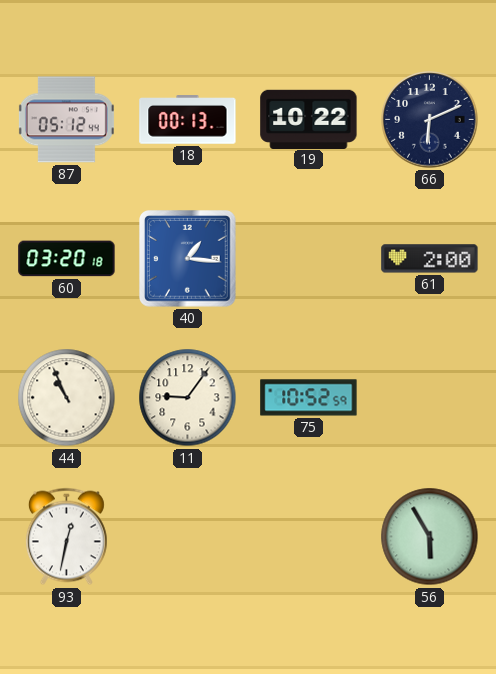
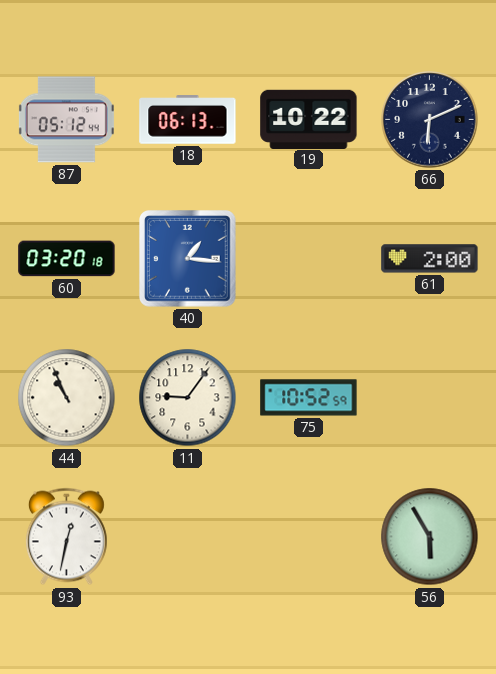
18: 00:13 -> 06:13
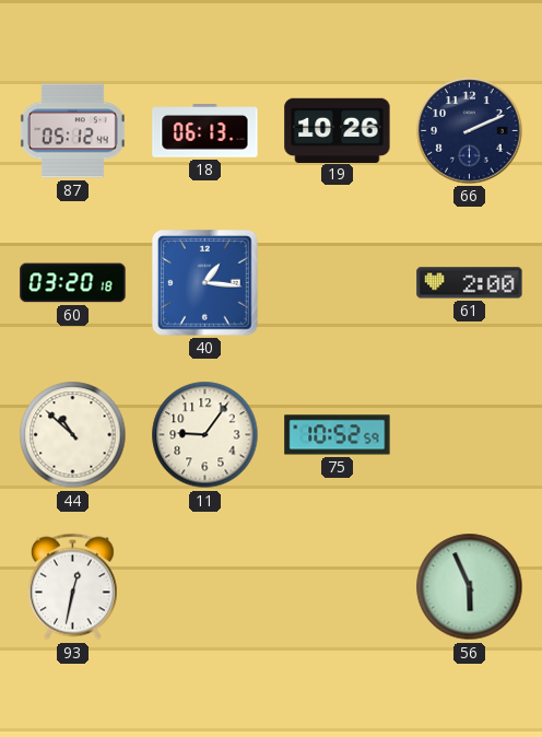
19: 10:22 -> 10:26
66: 6:11 -> 2:11
44: 10:56 -> 10:52
56: 5:55 -> 5:56
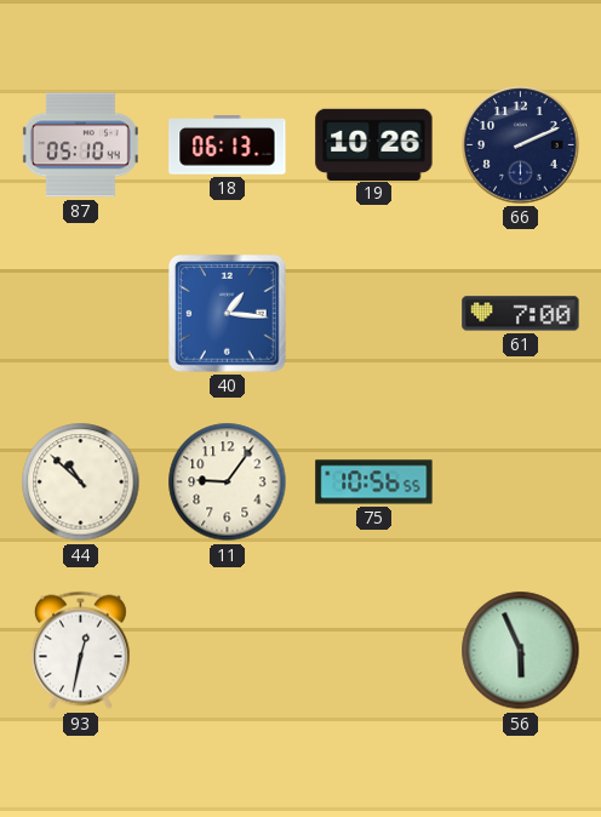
87: 05:12 -> 05:10
60: 03:20 -> none
61: 2:00 -> 7:00
75: 10:52 -> 10:56
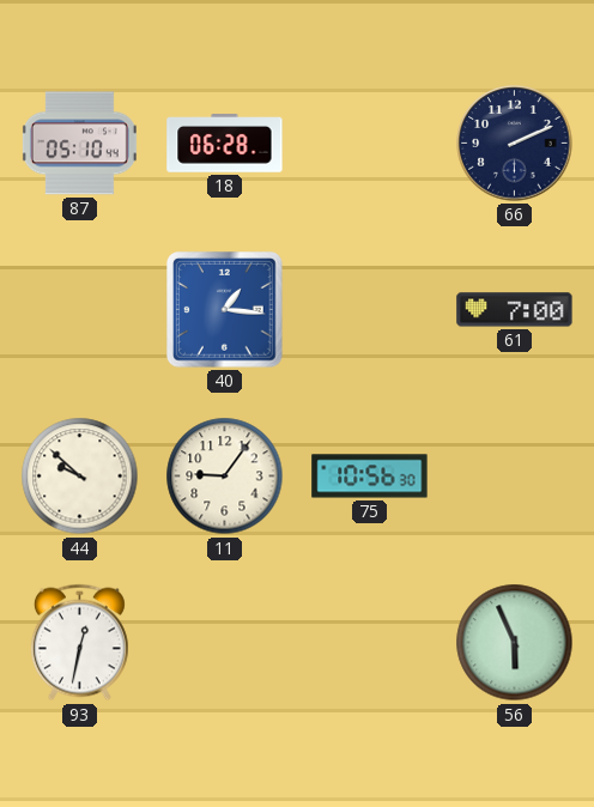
18: 06:13 -> 06:28
19: 10:26 -> none
44: 10:52 -> 9:52
75: 10:56:55 -> 10:56:30
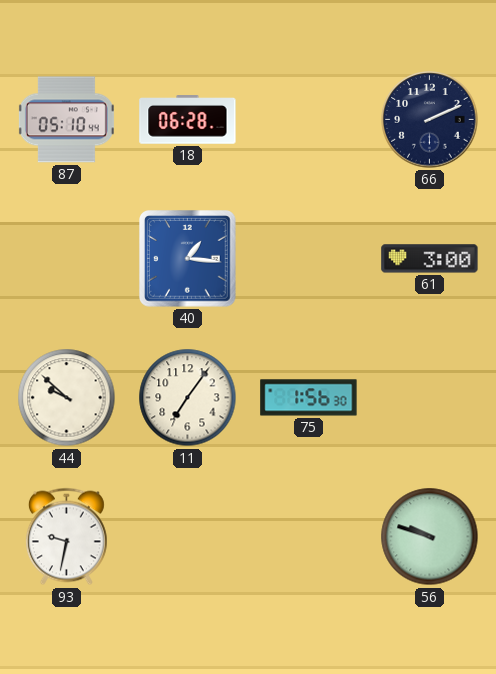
61: 7:00 -> 3:00
11: 9:06 -> 7:06
75: 10:56 -> 1:56
93: 12:32 -> 9:32
56: 5:56 -> 9:48
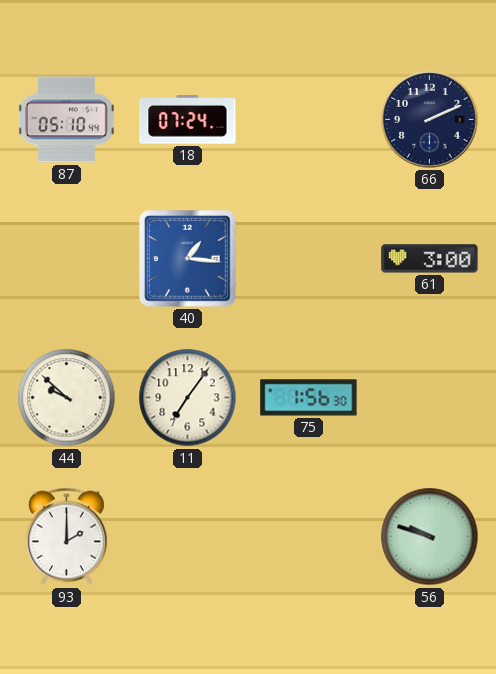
18: 06:28 -> 07:24
93: 9:32 -> 2:00
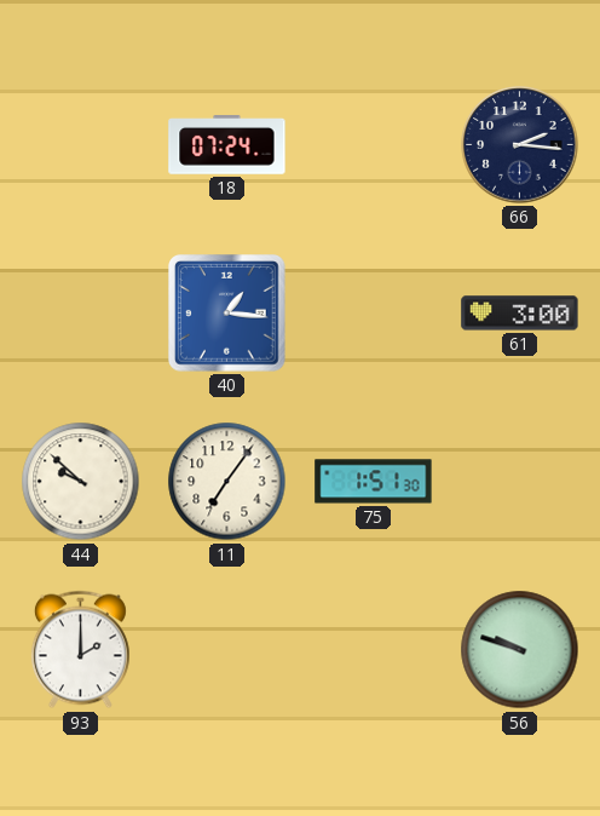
87: 05:10 -> none
66: 2:11 -> 2:16
75: 1:56 -> 1:51
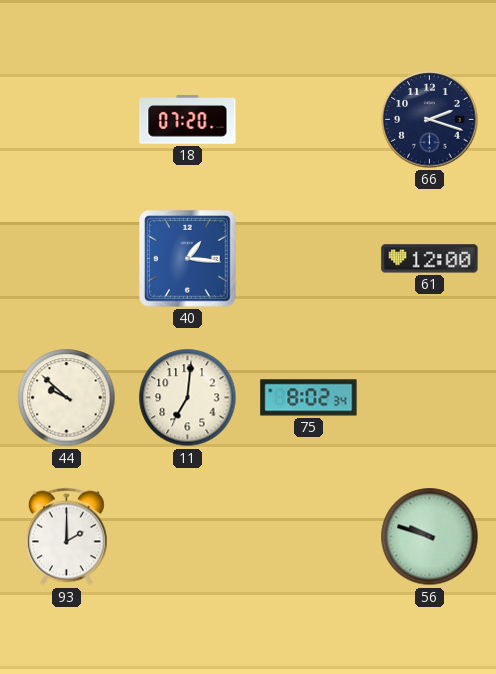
18: 07:24 -> 07:20
66: 2:16 -> 2:18
61: 3:00 -> 12:00
11: 7:06 -> 7:01
75: 1:51 -> 8:02
